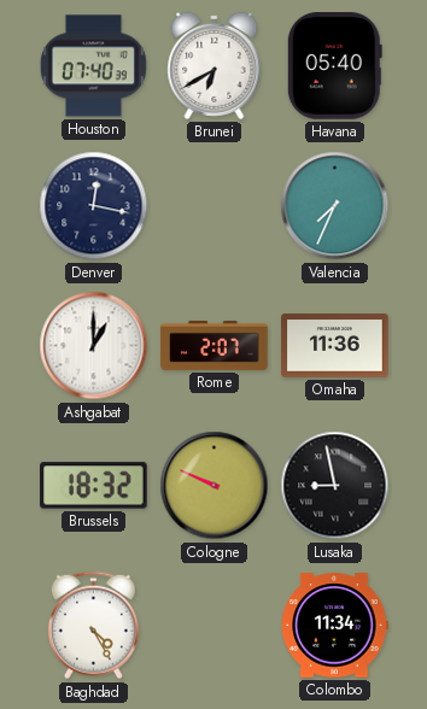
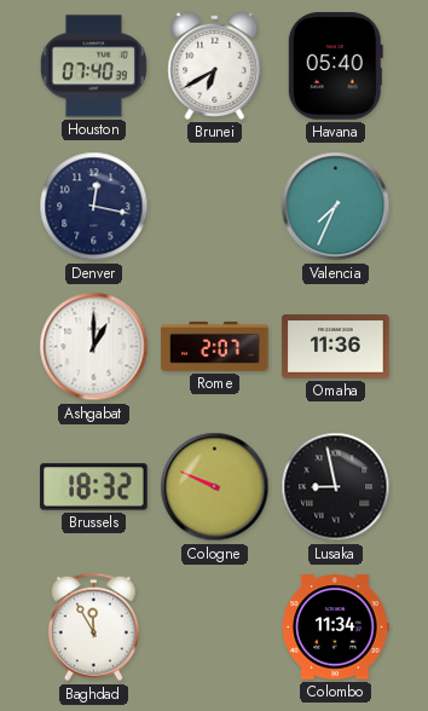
Baghdad: 4:25 -> 11:55
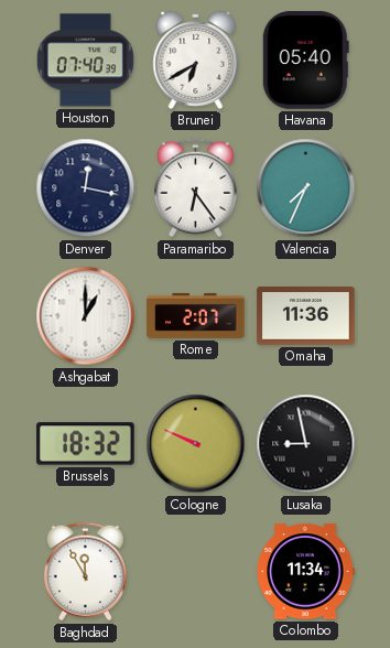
Paramaribo: none -> 6:24
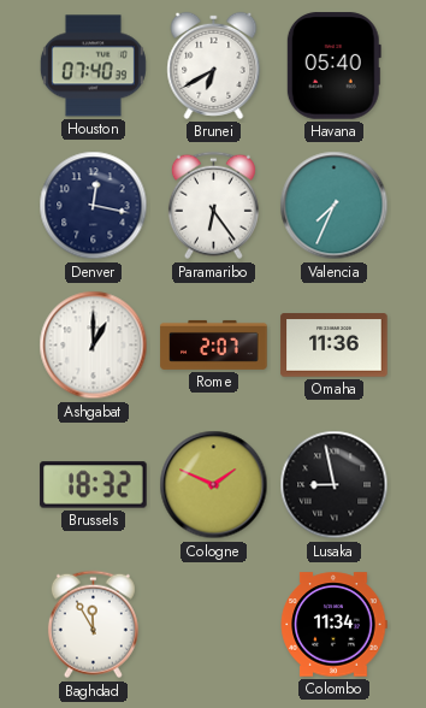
Cologne: 9:49 -> 1:49
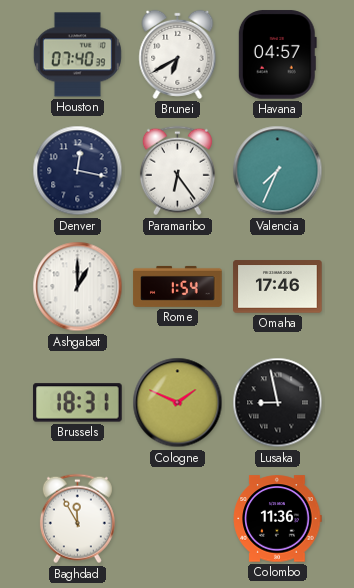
Havana: 05:40 -> 04:57
Rome: 2:07 -> 1:54
Omaha: 11:36 -> 17:46
Brussels: 18:32 -> 18:31
Colombo: 11:34 -> 11:36
